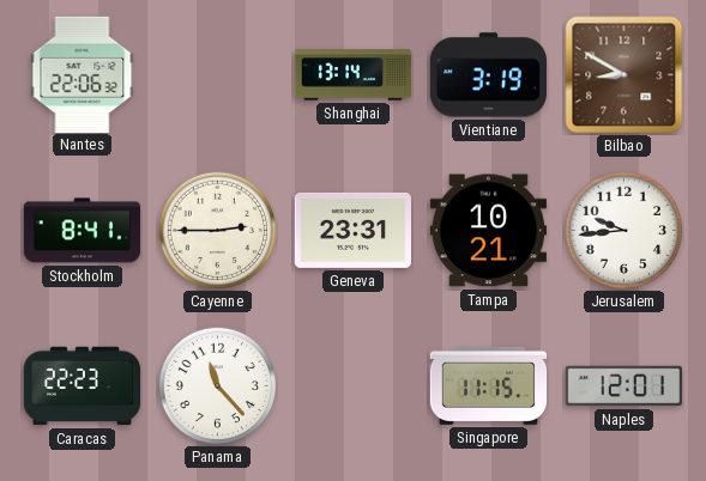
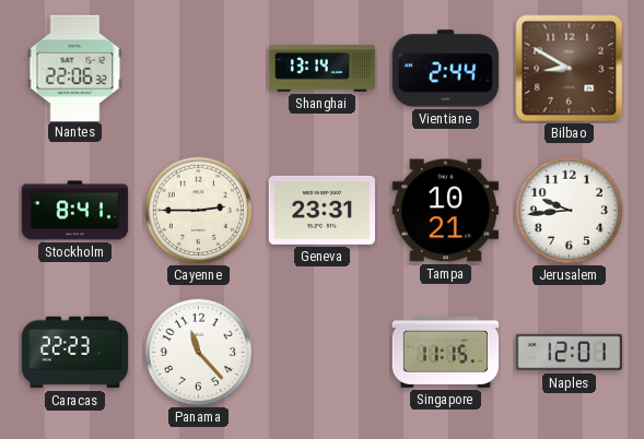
Vientiane: 3:19 -> 2:44
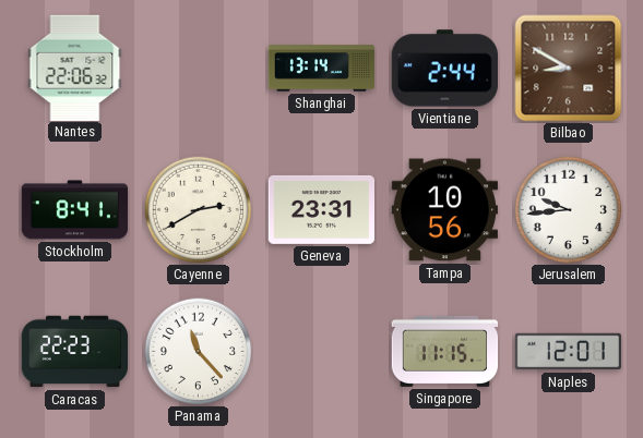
Cayenne: 2:45 -> 2:40
Tampa: 10:21 -> 10:56
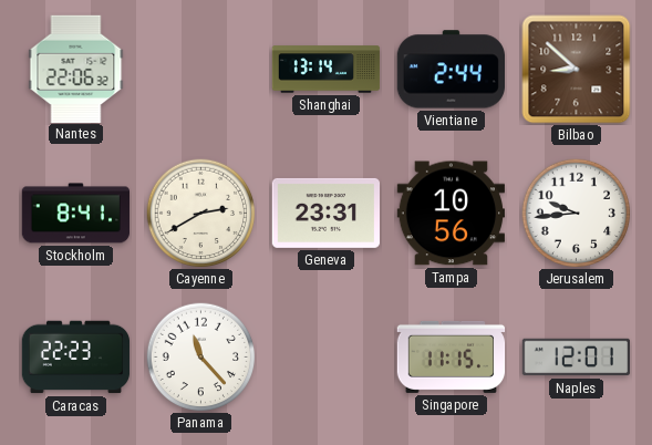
Bilbao: 8:50 -> 8:52
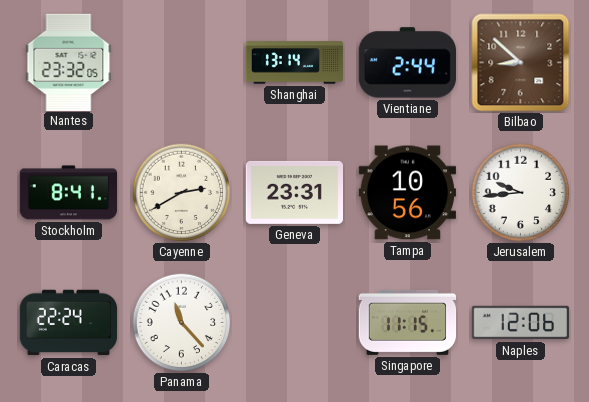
Nantes: 22:06 -> 23:32
Caracas: 22:23 -> 22:24
Naples: 12:01 -> 12:06
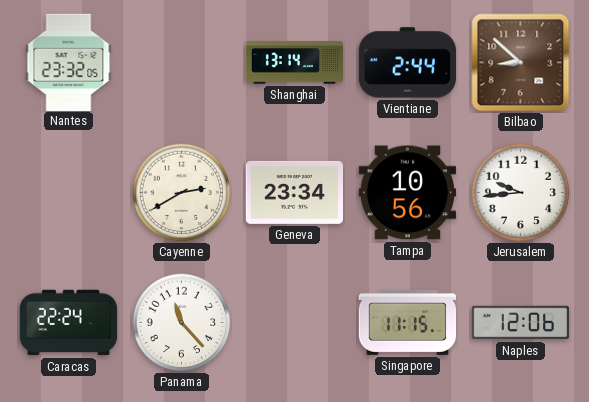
Stockholm: 8:41 -> none
Geneva: 23:31 -> 23:34
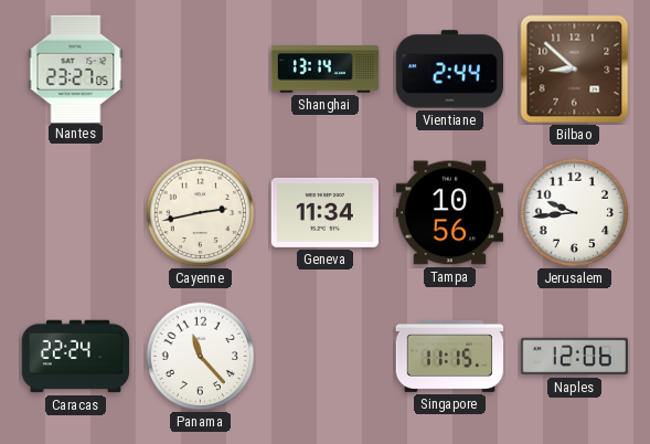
Nantes: 23:32 -> 23:27
Cayenne: 2:40 -> 2:43
Geneva: 23:34 -> 11:34
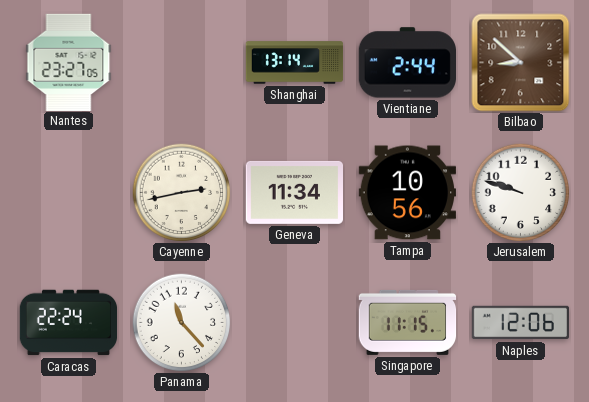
Jerusalem: 9:44 -> 9:48
